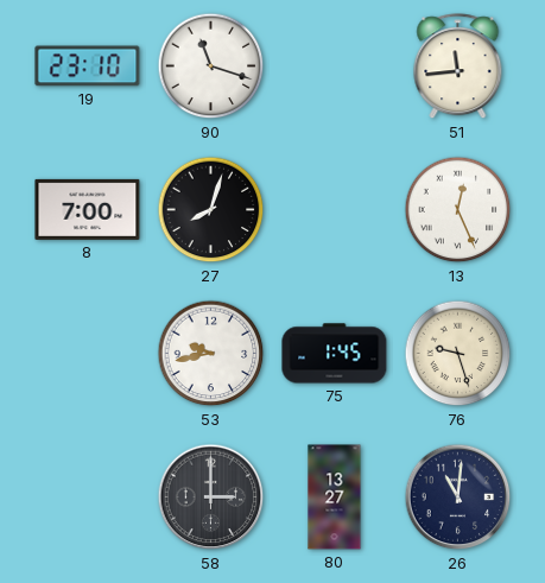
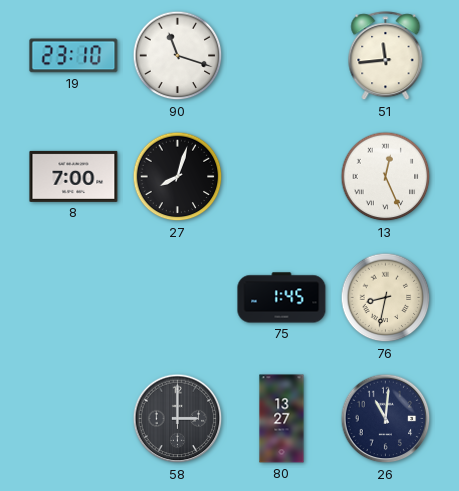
53: 9:43 -> none
76: 9:27 -> 8:32
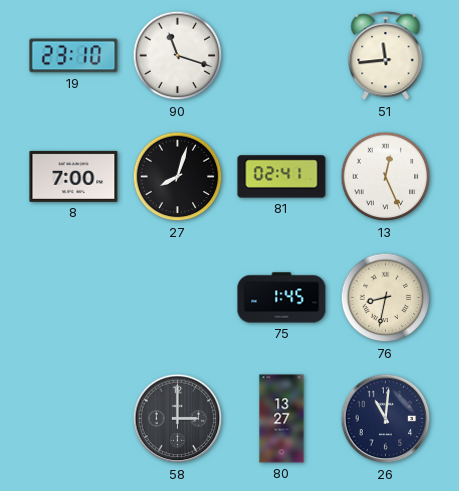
81: none -> 02:41
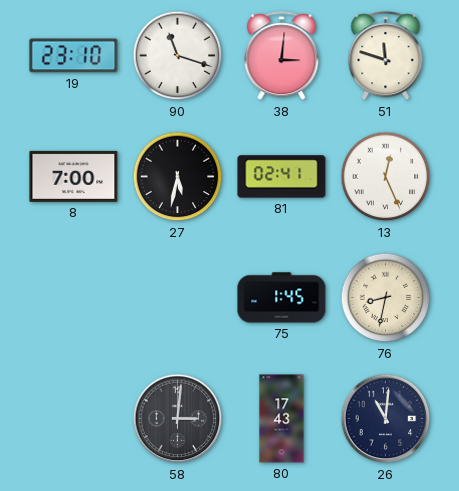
38: none -> 3:01
51: 11:44 -> 11:48
27: 8:03 -> 5:32
58: 3:00 -> 3:01
80: 13:27 -> 17:43
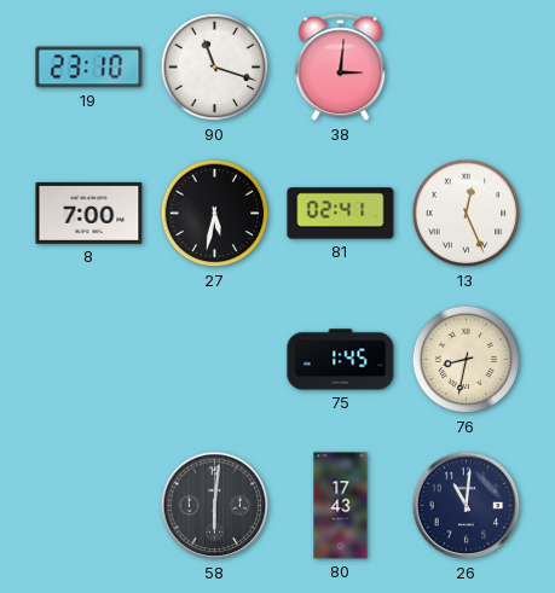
51: 11:48 -> none
58: 3:01 -> 6:01
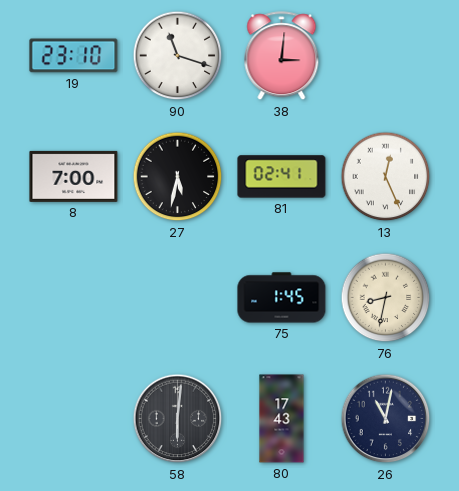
26: 11:01 -> 11:02
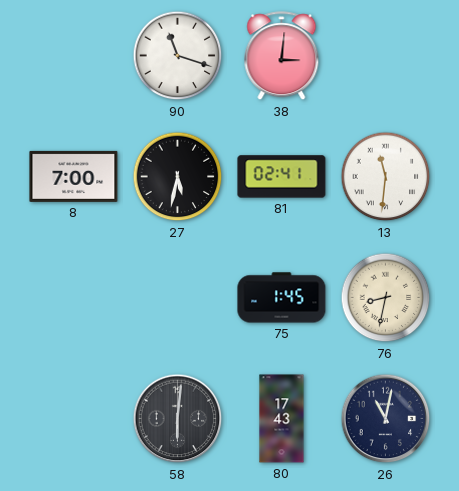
19: 23:10 -> none
13: 12:26 -> 11:31
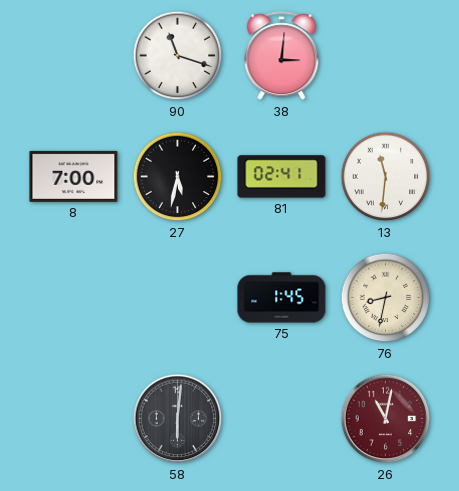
80: 17:43 -> none
26 dial: navy -> burgundy
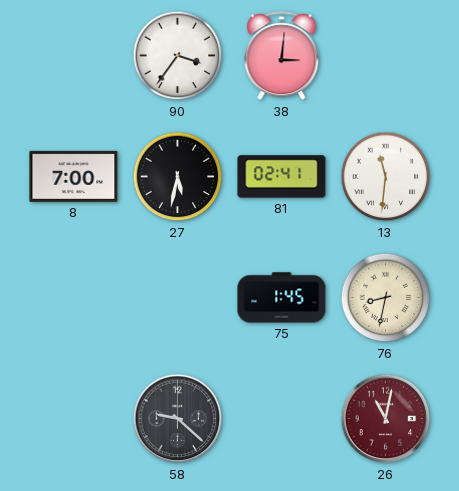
90: 11:18 -> 3:36
58: 6:01 -> 9:22
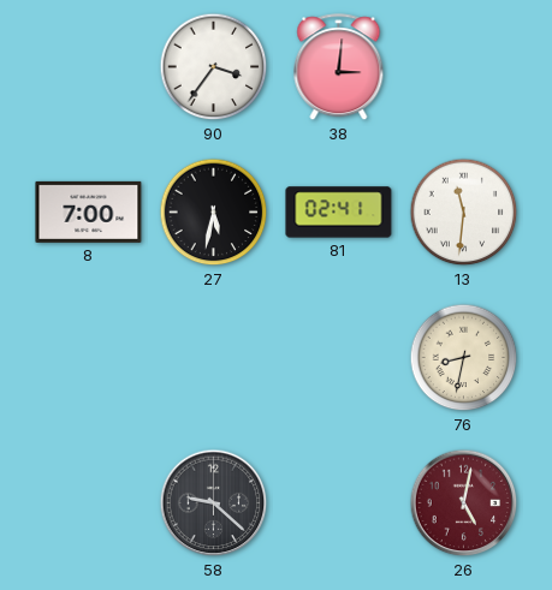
75: 1:45 -> none
26: 11:02 -> 5:02
